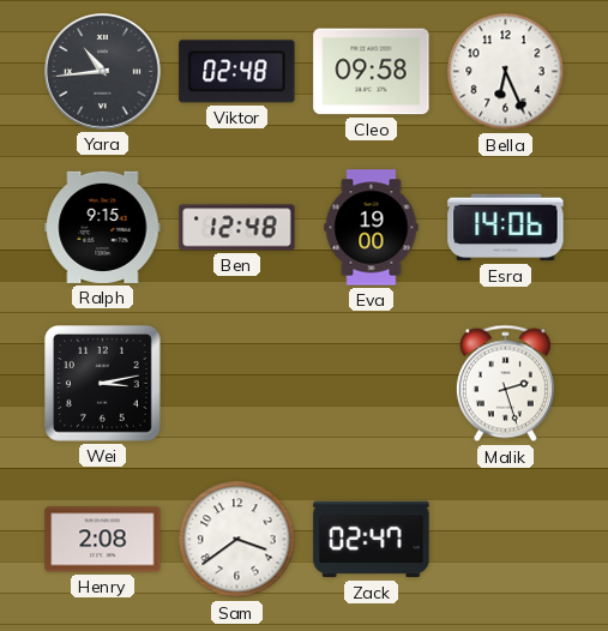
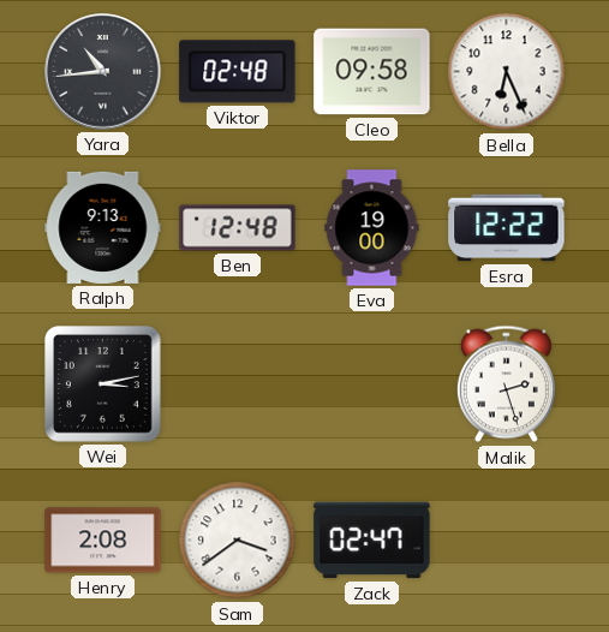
Ralph: 9:15 -> 9:13
Esra: 14:06 -> 12:22
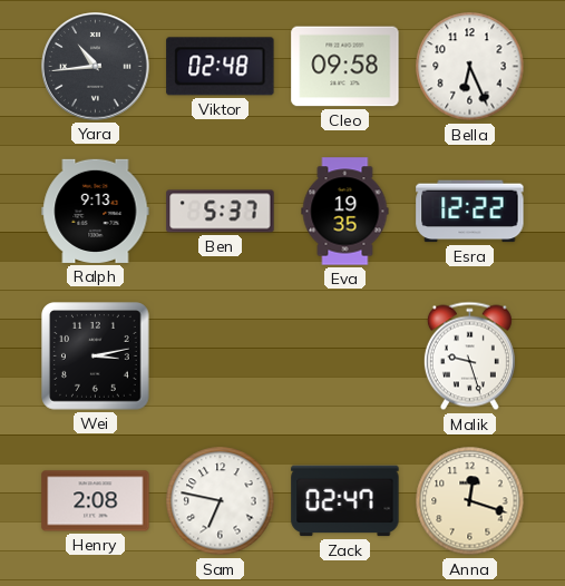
Ben: 12:48 -> 5:37
Eva: 19:00 -> 19:35
Malik: 2:27 -> 9:27
Sam: 3:39 -> 6:47
Anna: none -> 12:18
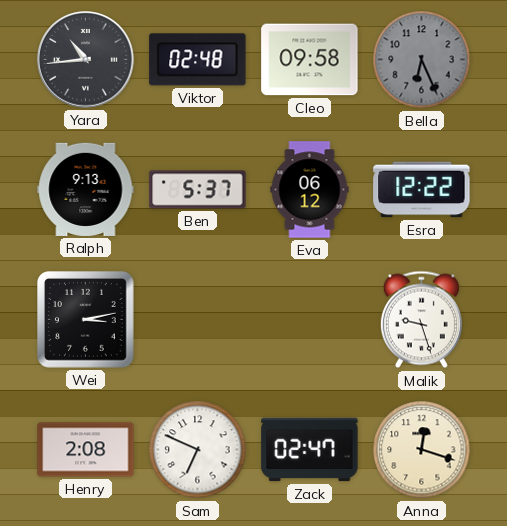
Bella dial: white -> grey
Eva: 19:35 -> 06:12
Sam: 6:47 -> 6:49
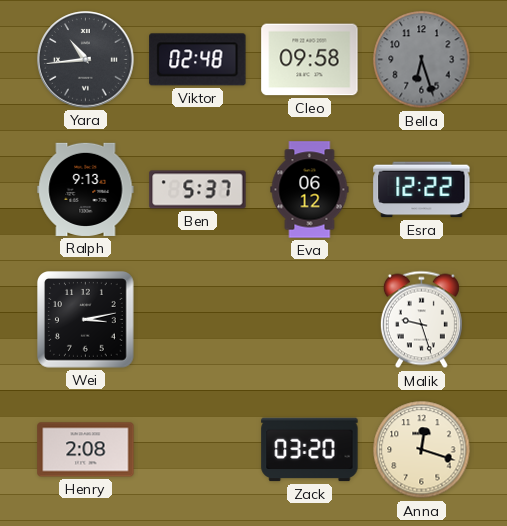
Bella: 6:26 -> 6:27
Sam: 6:49 -> none
Zack: 02:47 -> 03:20
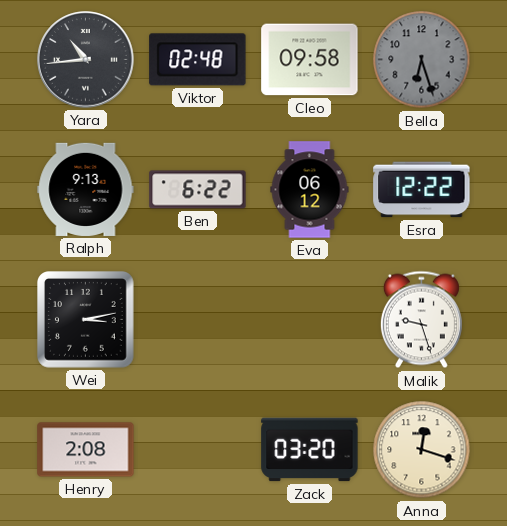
Ben: 5:37 -> 6:22
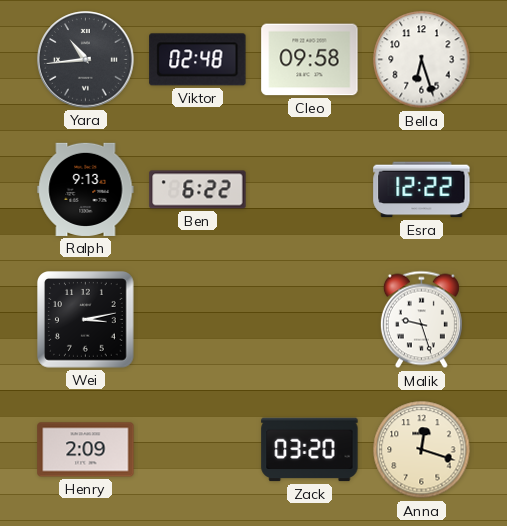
Bella dial: grey -> white
Eva: 06:12 -> none
Henry: 2:08 -> 2:09
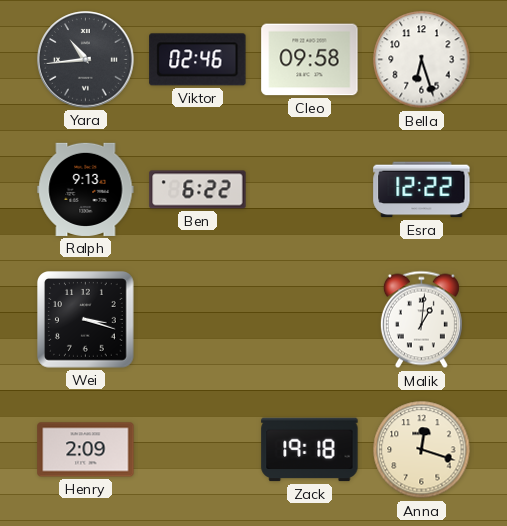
Viktor: 02:48 -> 02:46
Wei: 3:13 -> 3:18
Malik: 9:27 -> 1:01
Zack: 03:20 -> 19:18
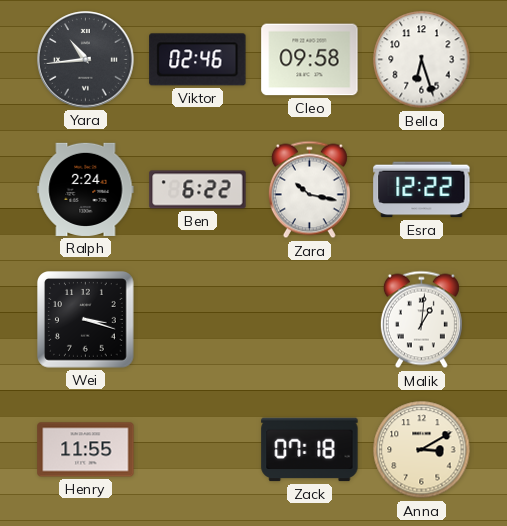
Ralph: 9:13 -> 2:24
Zara: none -> 10:17
Henry: 2:09 -> 11:55
Zack: 19:18 -> 07:18
Anna: 12:18 -> 3:10
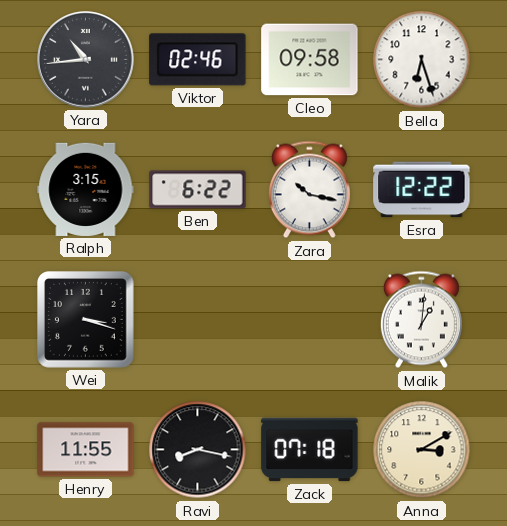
Ralph: 2:24 -> 3:15
Ravi: none -> 8:17
